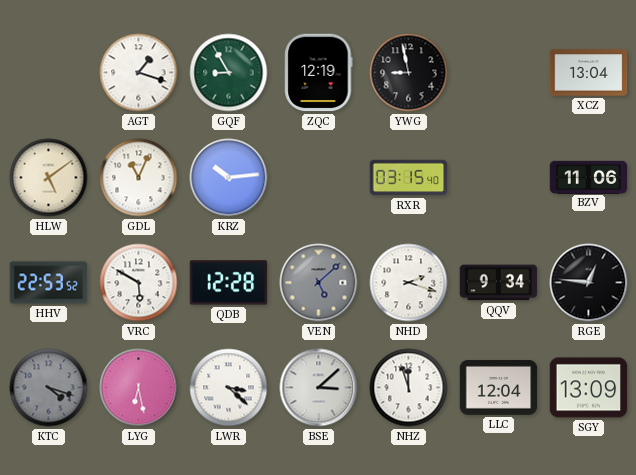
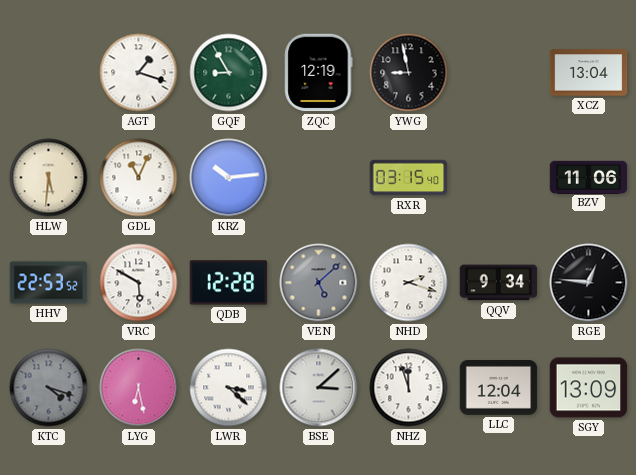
HLW: 5:09 -> 5:31
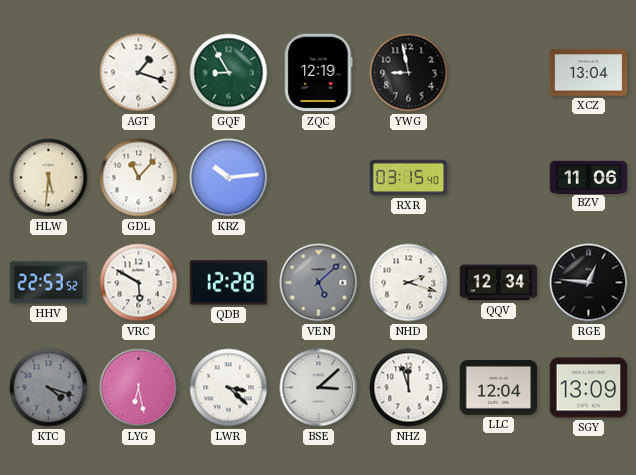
GDL: 11:04 -> 11:07
QQV: 9:34 -> 12:34
